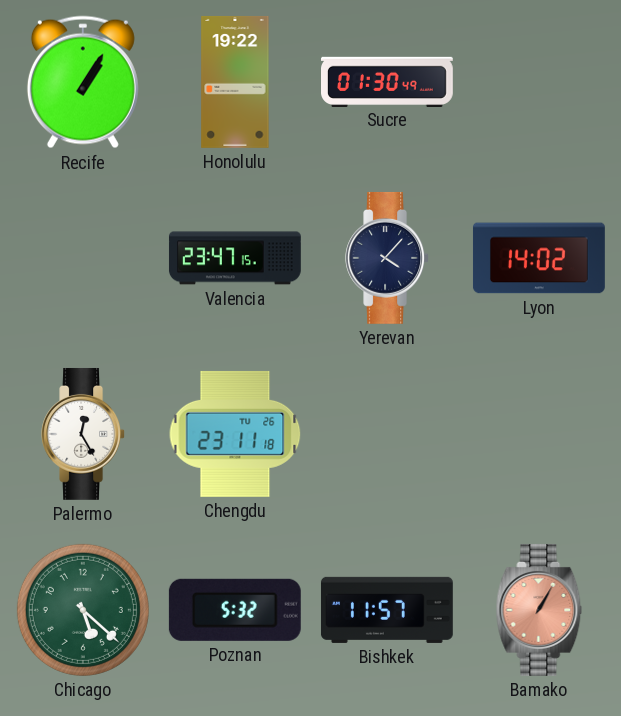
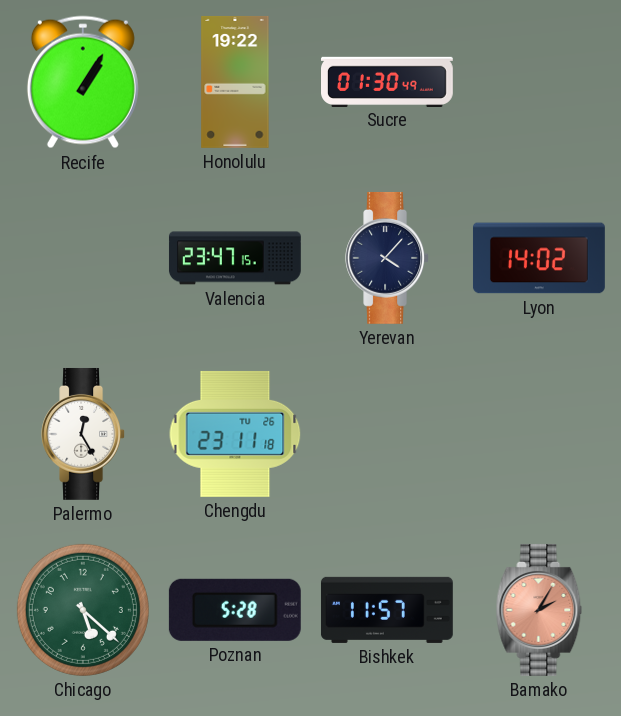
Poznan: 5:32 -> 5:28
Bamako: 1:05 -> 2:05
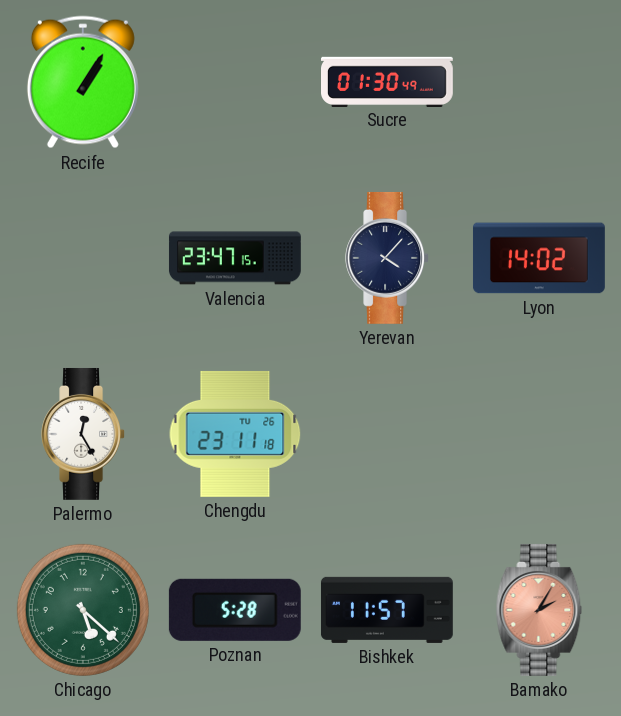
Honolulu: 19:22 -> none
